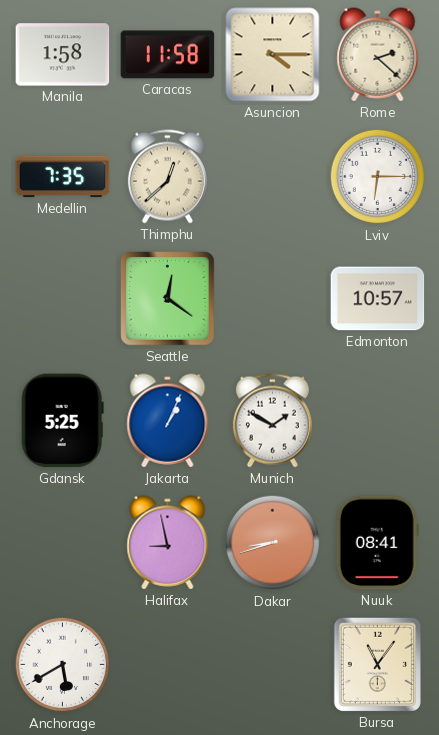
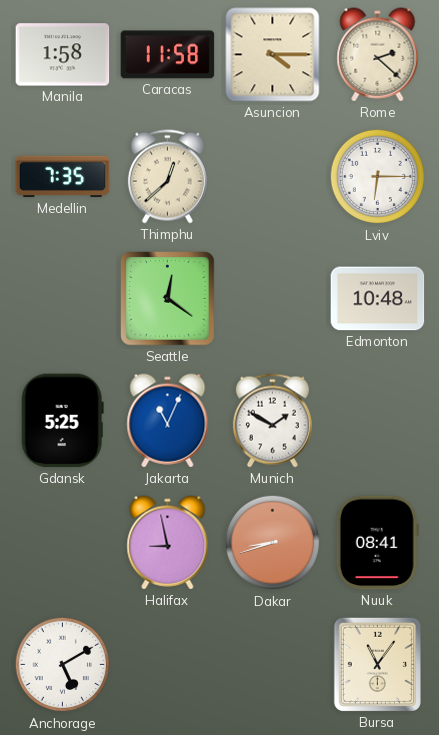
Edmonton: 10:57 -> 10:48
Jakarta: 1:04 -> 11:04
Anchorage: 5:40 -> 5:10
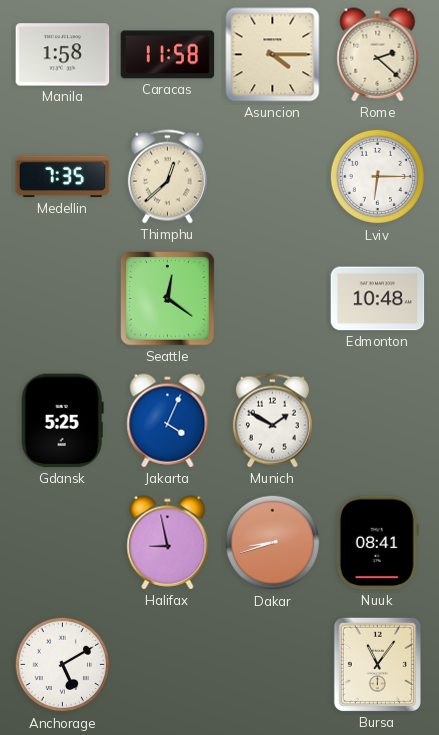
Jakarta: 11:04 -> 4:04
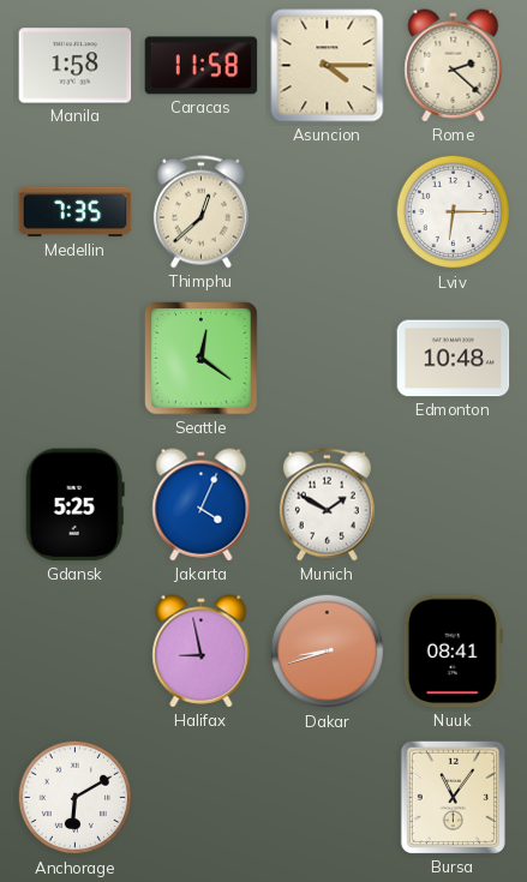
Anchorage: 5:10 -> 6:10
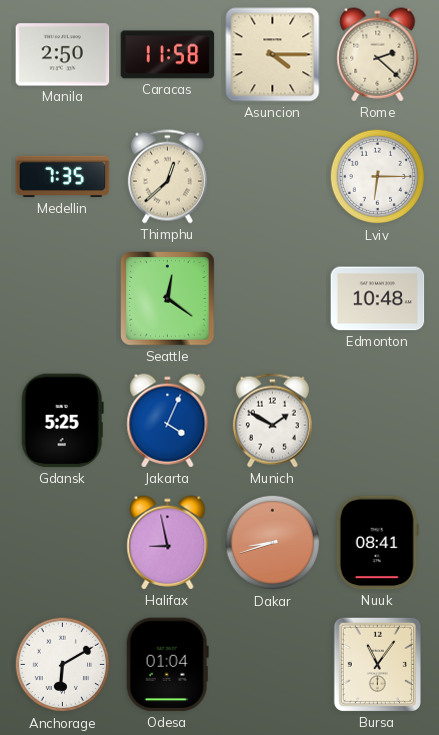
Manila: 1:58 -> 2:50
Odesa: none -> 01:04
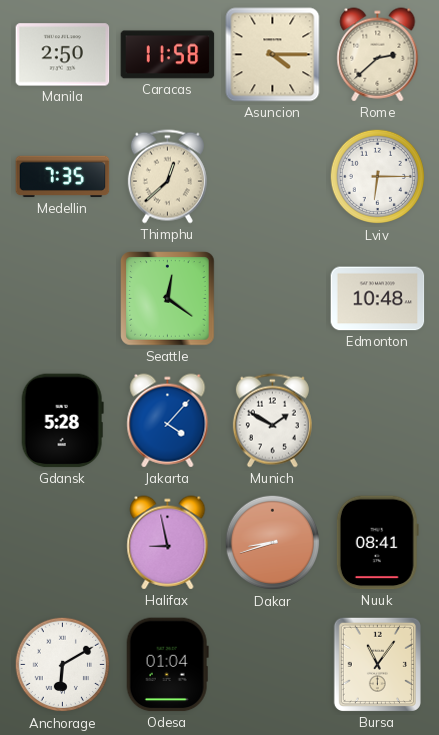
Rome: 2:22 -> 2:38
Gdansk: 5:25 -> 5:28
Jakarta: 4:04 -> 4:07
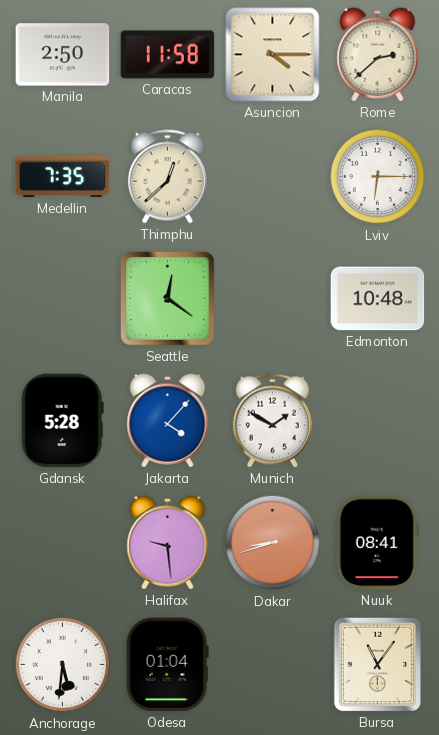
Halifax: 8:58 -> 9:29
Anchorage: 6:10 -> 5:31
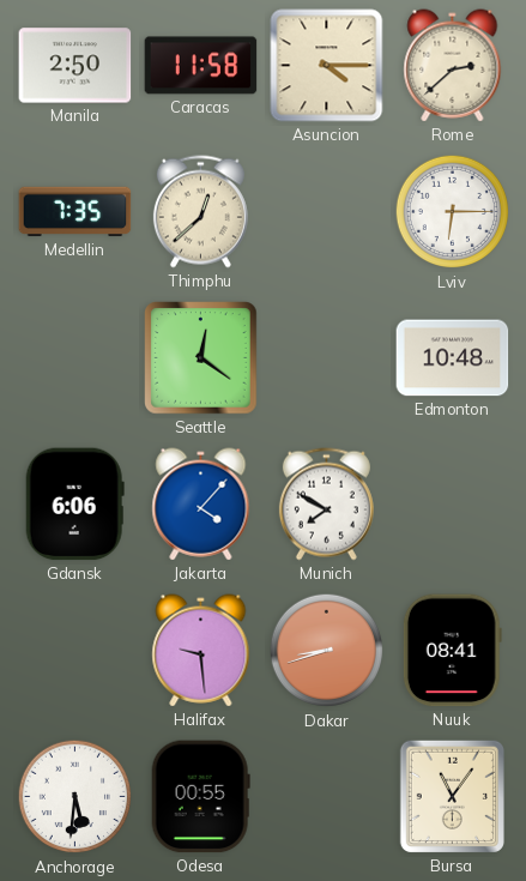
Gdansk: 5:28 -> 6:06
Munich: 1:50 -> 7:50
Odesa: 01:04 -> 00:55
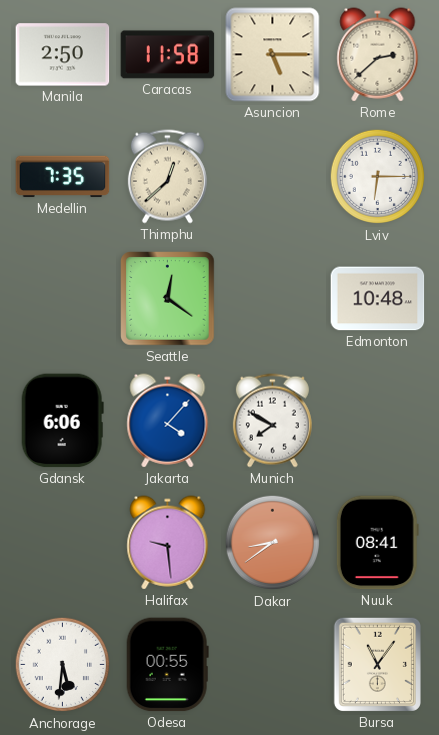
Asuncion: 4:15 -> 5:15
Dakar: 8:42 -> 8:39
